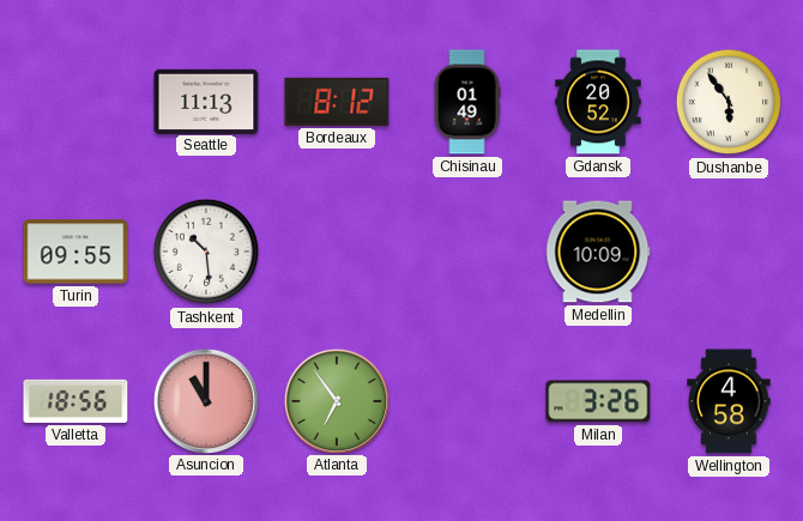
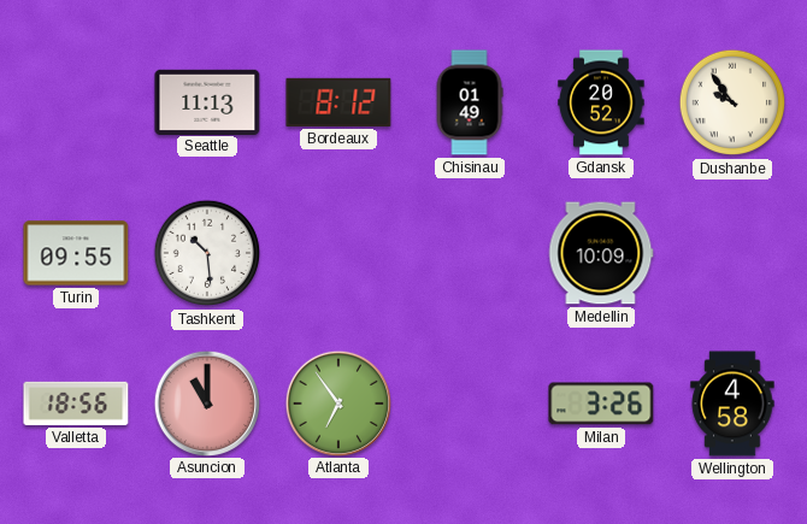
Dushanbe: 5:54 -> 9:54
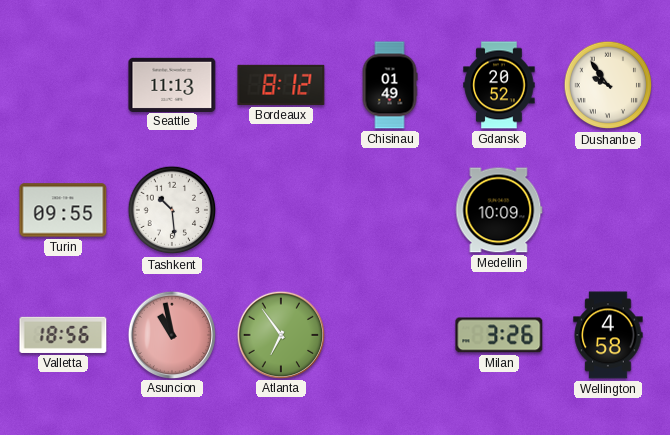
Asuncion: 11:00 -> 10:58
